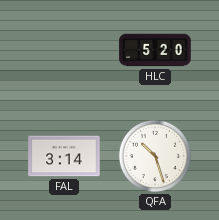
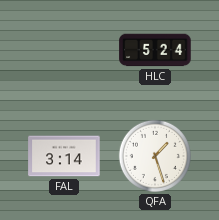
HLC: 5:20 -> 5:24
QFA: 10:27 -> 1:27
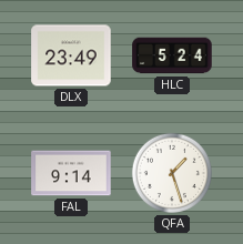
DLX: none -> 23:49
FAL: 3:14 -> 9:14
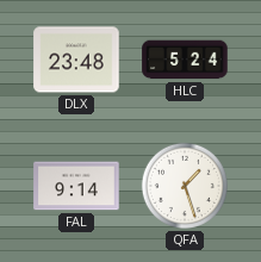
DLX: 23:49 -> 23:48
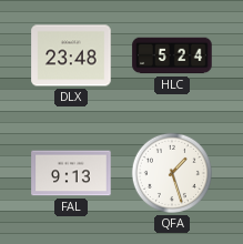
FAL: 9:14 -> 9:13
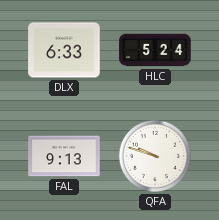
DLX: 23:48 -> 6:33
QFA: 1:27 -> 9:48
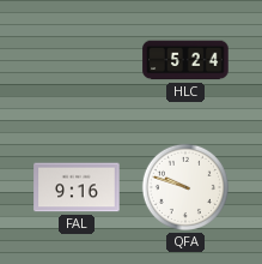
DLX: 6:33 -> none
FAL: 9:13 -> 9:16
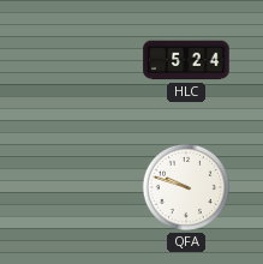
FAL: 9:16 -> none
